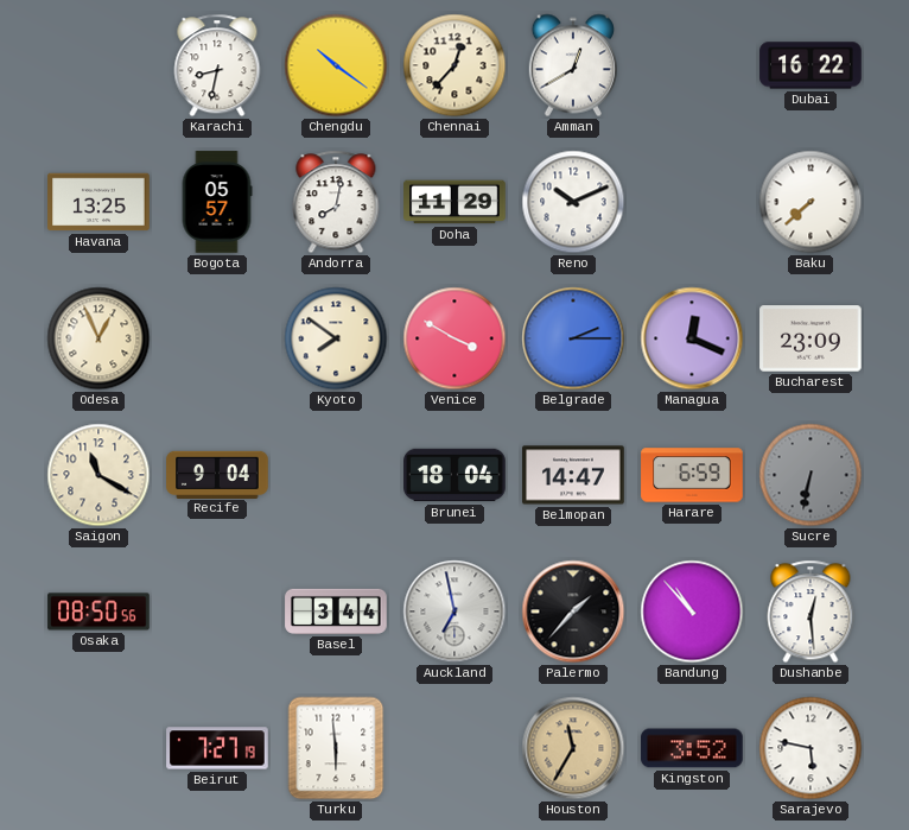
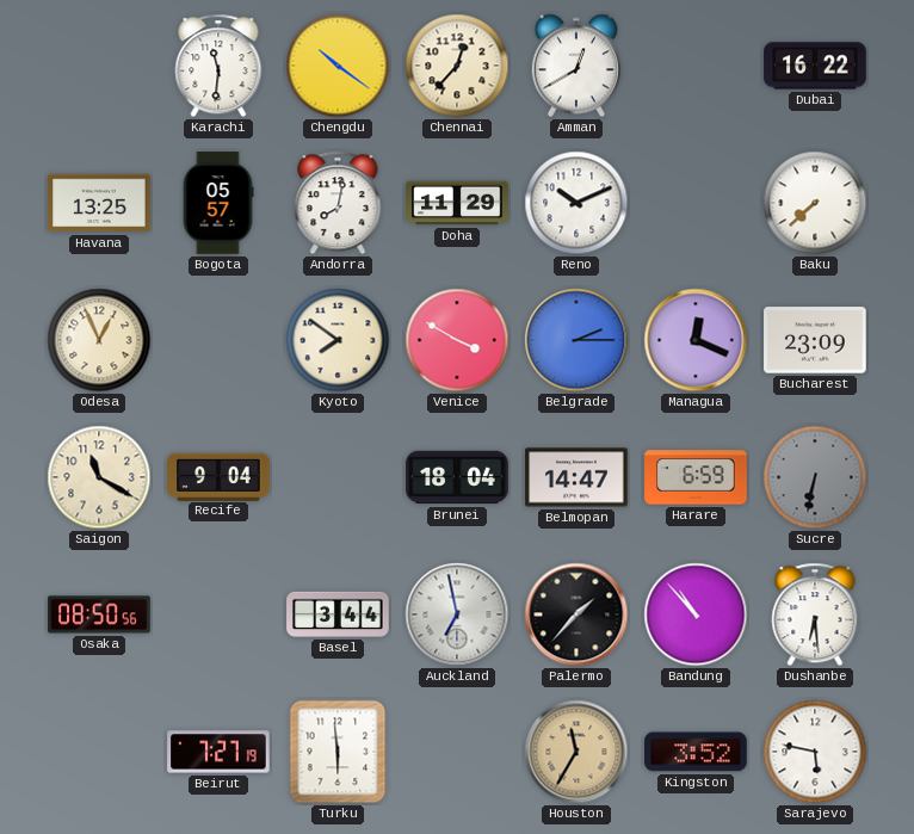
Karachi: 8:32 -> 11:31
Dushanbe: 12:29 -> 6:29
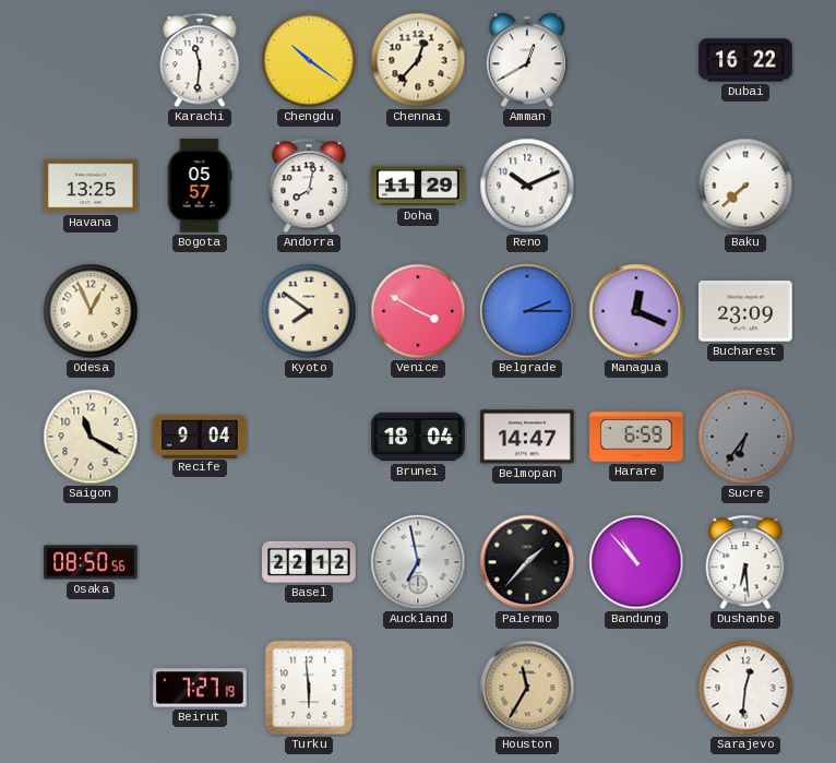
Sucre: 6:32 -> 6:36
Basel: 3:44 -> 22:12
Kingston: 3:52 -> none
Sarajevo: 5:47 -> 12:31
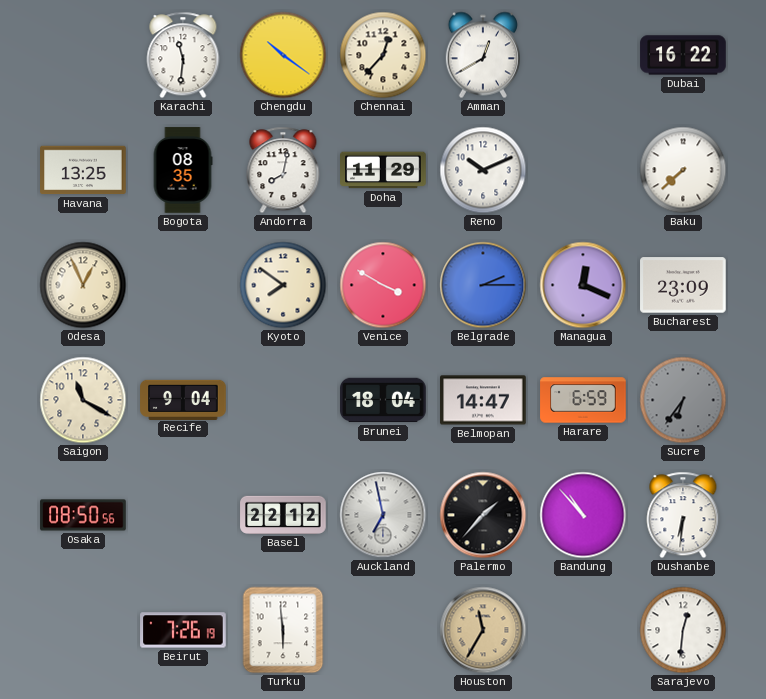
Bogota: 05:57 -> 08:35
Dushanbe: 6:29 -> 6:31
Beirut: 7:27 -> 7:26
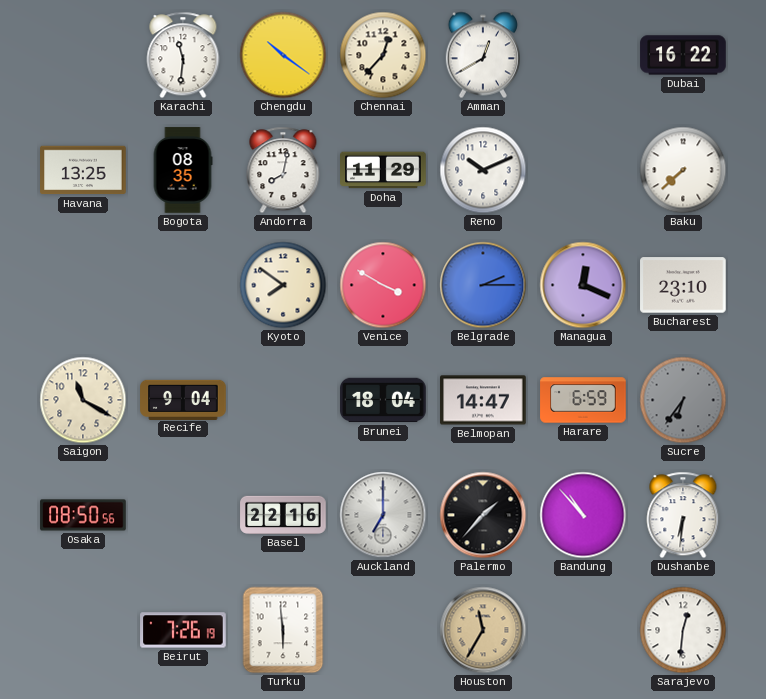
Odesa: 12:56 -> none
Bucharest: 23:09 -> 23:10
Basel: 22:12 -> 22:16
Auckland: 6:58 -> 7:00
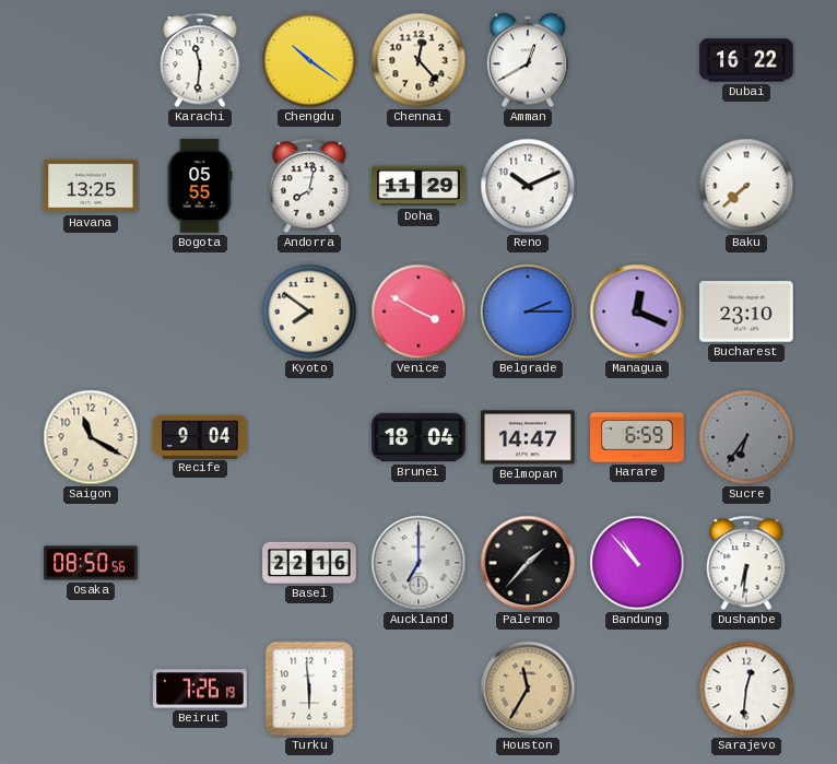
Chennai: 12:37 -> 12:23
Bogota: 08:35 -> 05:55
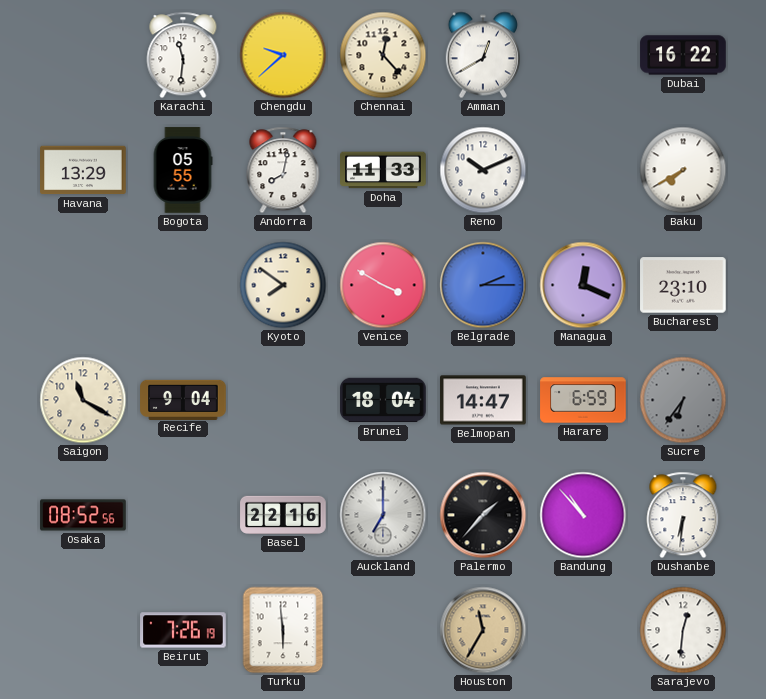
Chengdu: 10:21 -> 9:38
Havana: 13:25 -> 13:29
Doha: 11:29 -> 11:33
Baku: 7:38 -> 7:40
Osaka: 08:50 -> 08:52
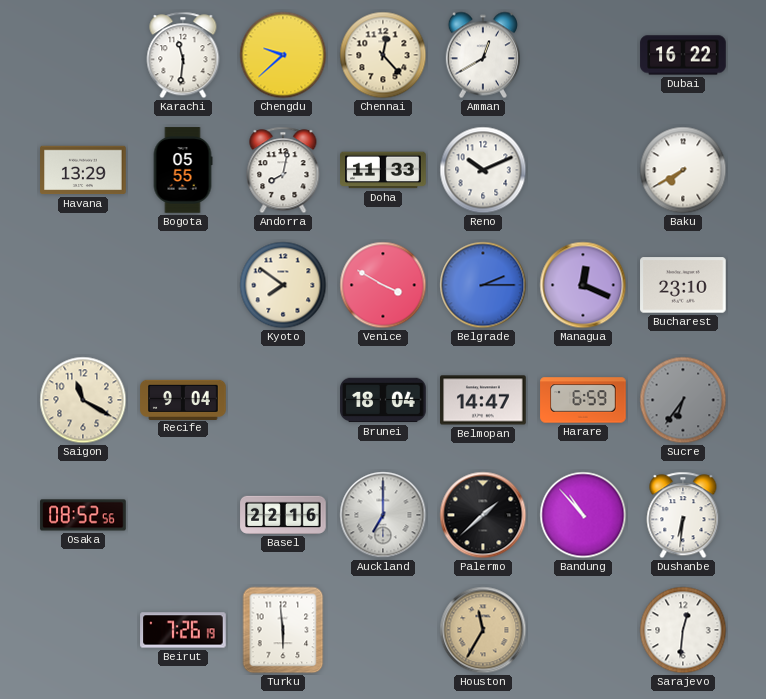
Palermo: 1:37 -> 1:38
